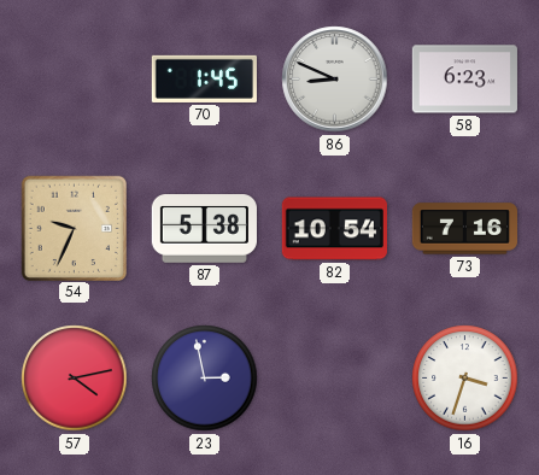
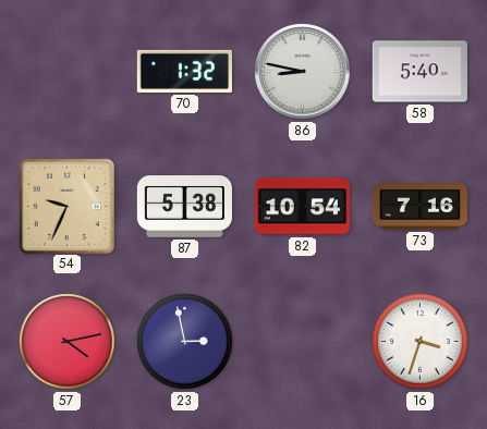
70: 1:45 -> 1:32
86: 8:49 -> 8:47
58: 6:23 -> 5:40
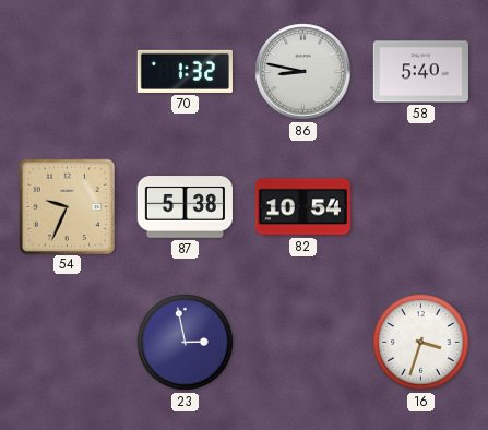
73: 7:16 -> none
57: 4:13 -> none
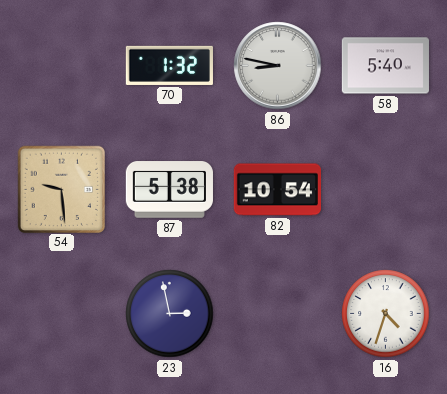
54: 9:34 -> 9:29
16: 3:33 -> 4:33
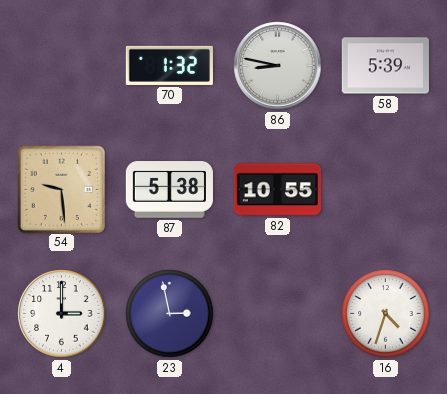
58: 5:40 -> 5:39
82: 10:54 -> 10:55
4: none -> 3:00
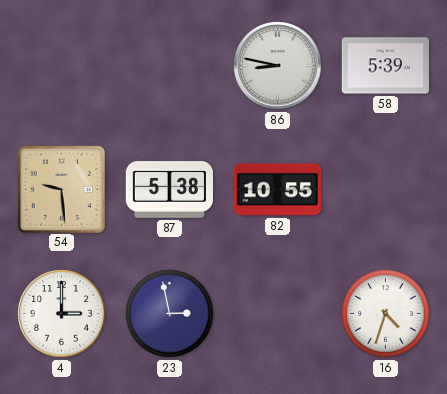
70: 1:32 -> none
